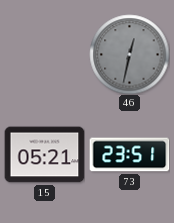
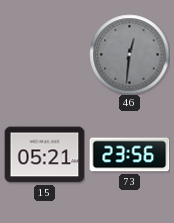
46: 12:32 -> 12:31
73: 23:51 -> 23:56
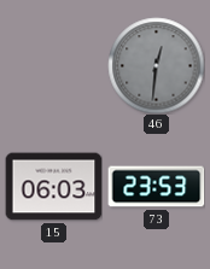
15: 05:21 -> 06:03
73: 23:56 -> 23:53
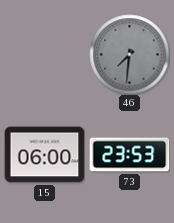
46: 12:31 -> 7:31
15: 06:03 -> 06:00
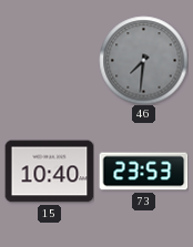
15: 06:00 -> 10:40
